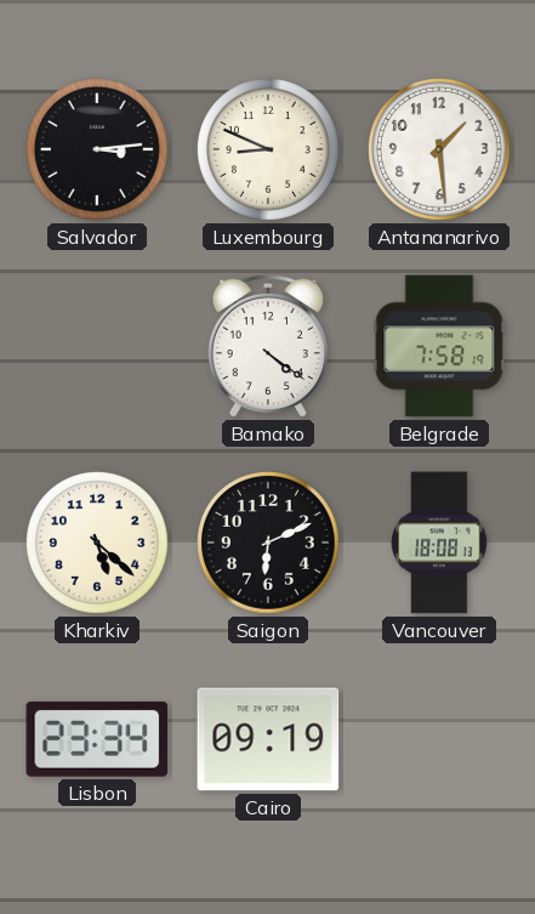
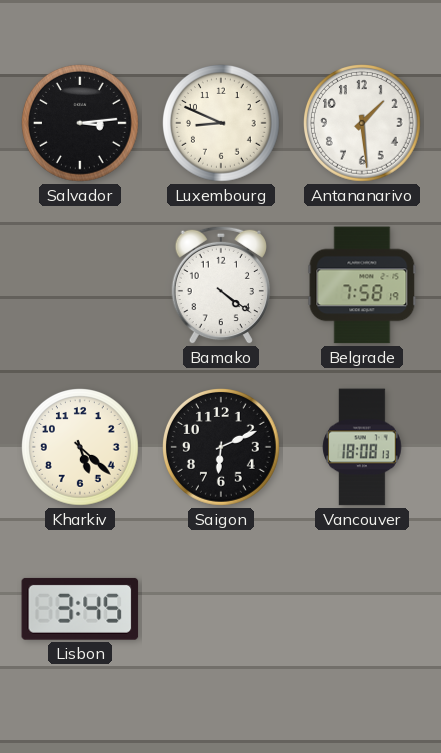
Lisbon: 23:34 -> 3:45
Cairo: 09:19 -> none
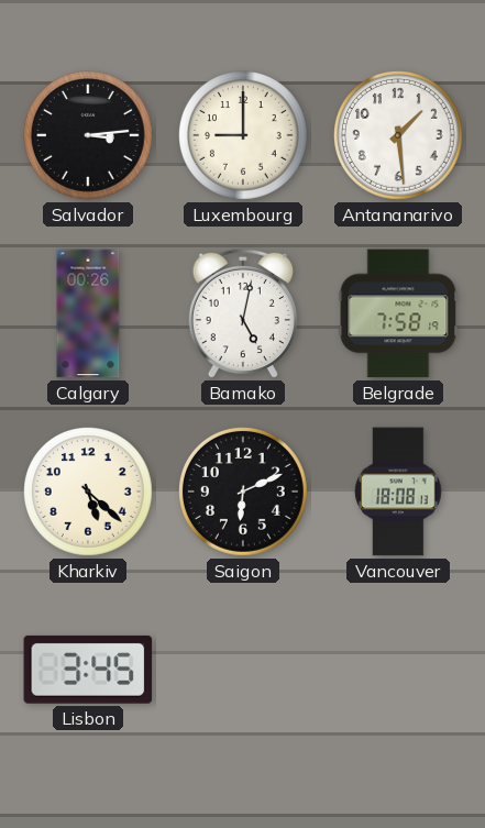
Luxembourg: 8:49 -> 9:00
Calgary: none -> 00:26
Bamako: 4:21 -> 5:02
